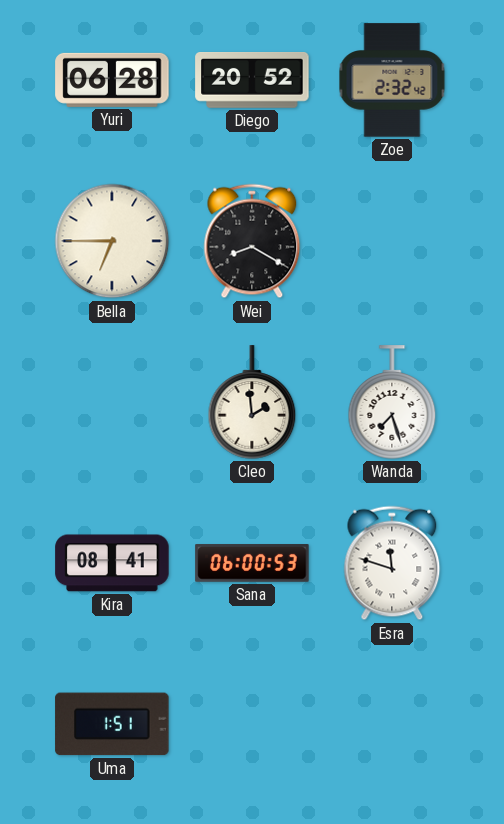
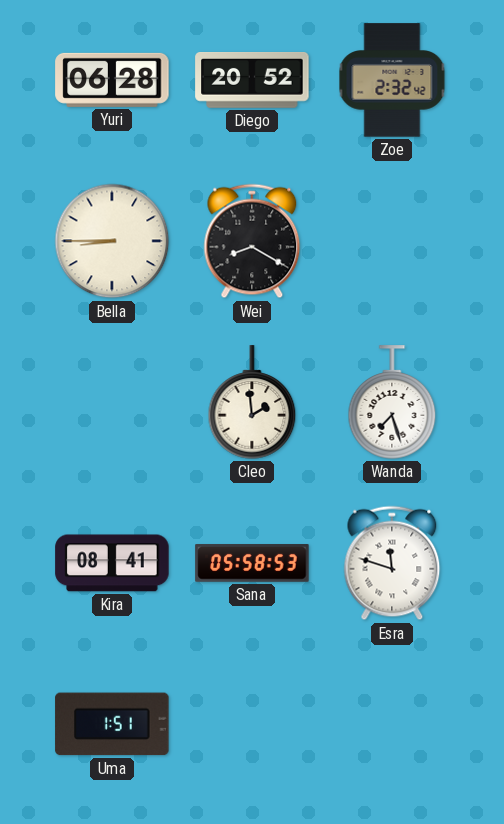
Bella: 6:45 -> 8:45
Sana: 06:00 -> 05:58
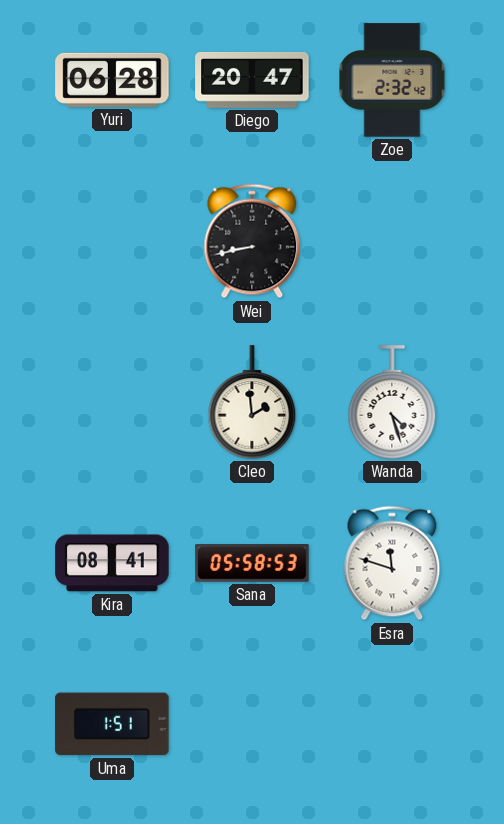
Diego: 20:52 -> 20:47
Bella: 8:45 -> none
Wei: 8:20 -> 8:43
Wanda: 7:27 -> 4:27
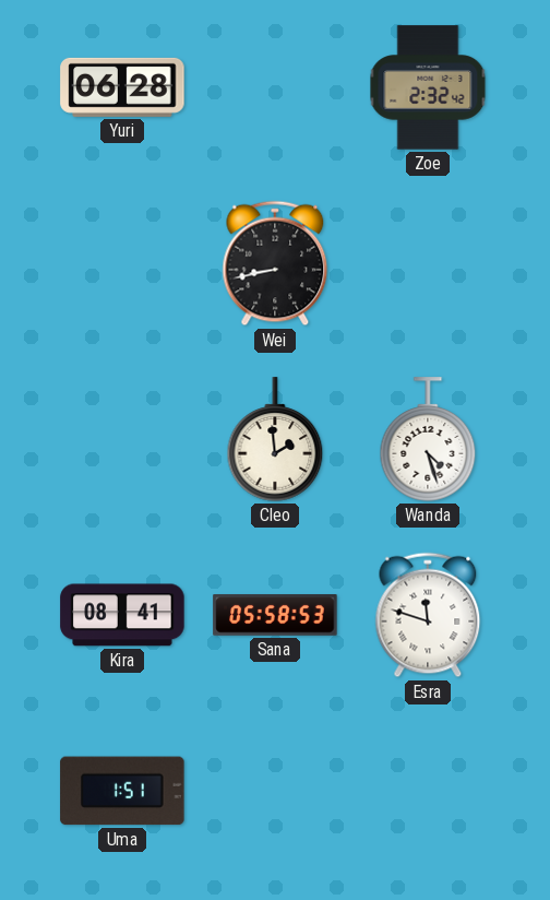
Diego: 20:47 -> none
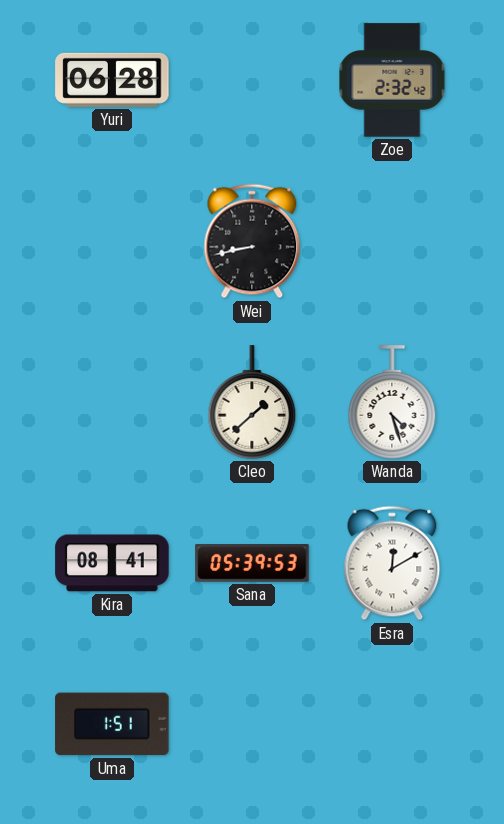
Cleo: 1:59 -> 1:38
Sana: 05:58 -> 05:39
Esra: 11:48 -> 12:10
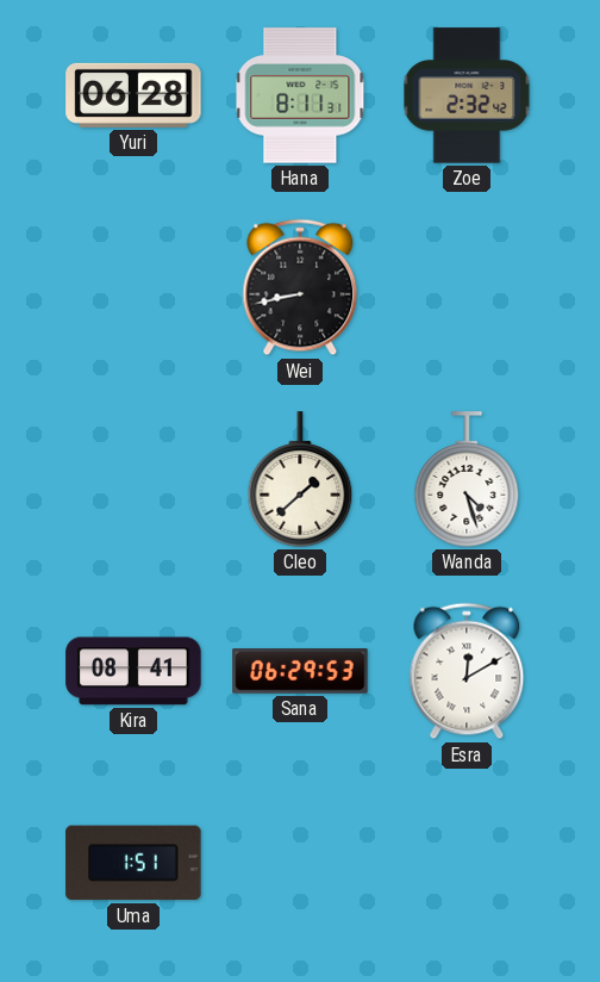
Hana: none -> 8:11
Sana: 05:39 -> 06:29
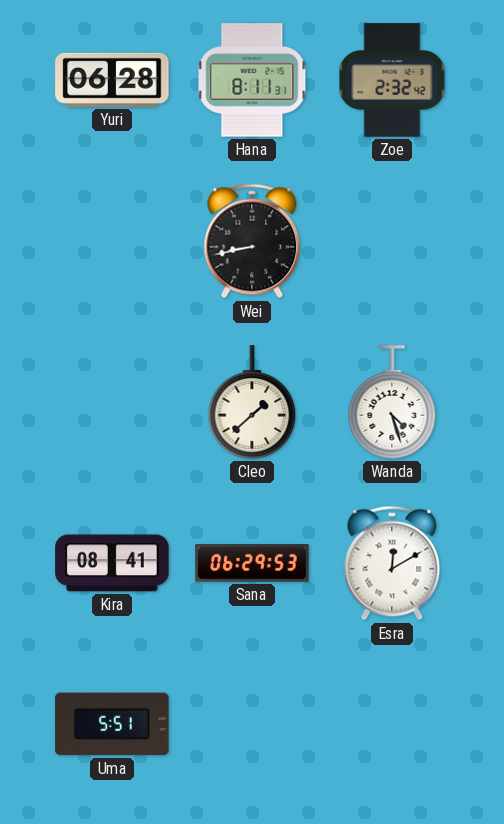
Uma: 1:51 -> 5:51
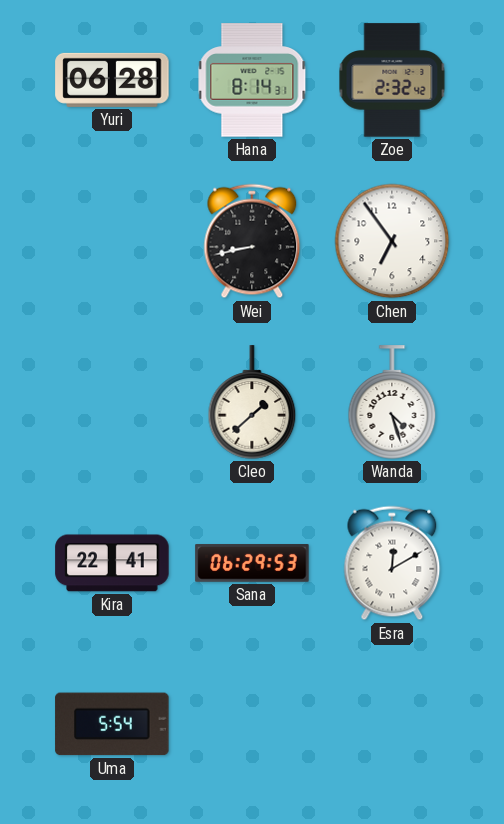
Hana: 8:11 -> 8:14
Chen: none -> 6:54
Kira: 08:41 -> 22:41
Uma: 5:51 -> 5:54
